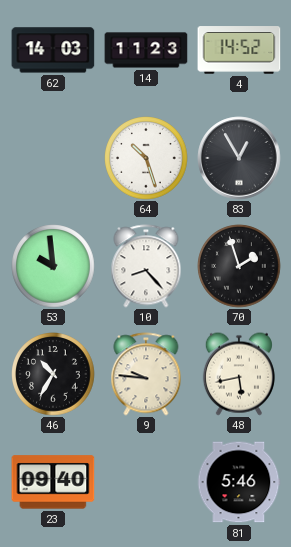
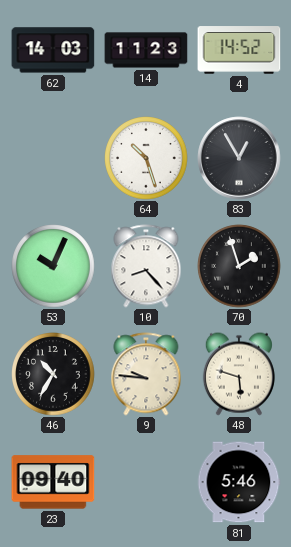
53: 9:59 -> 10:04
48: 5:43 -> 5:48
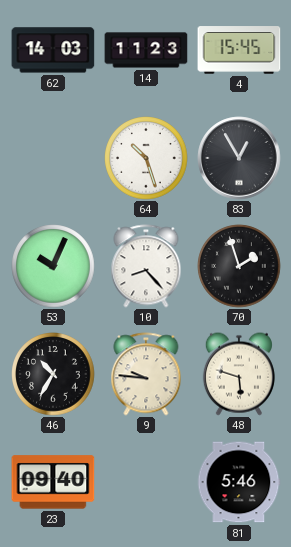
4: 14:52 -> 15:45
